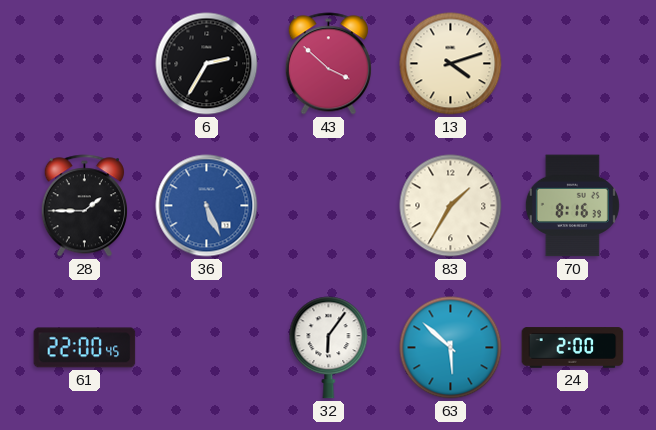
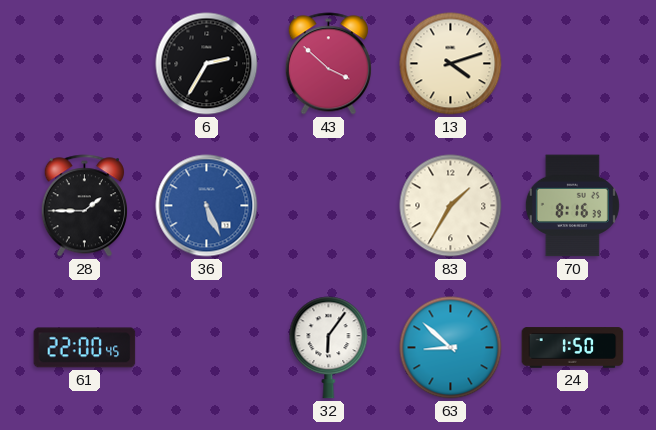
63: 5:52 -> 8:52
24: 2:00 -> 1:50
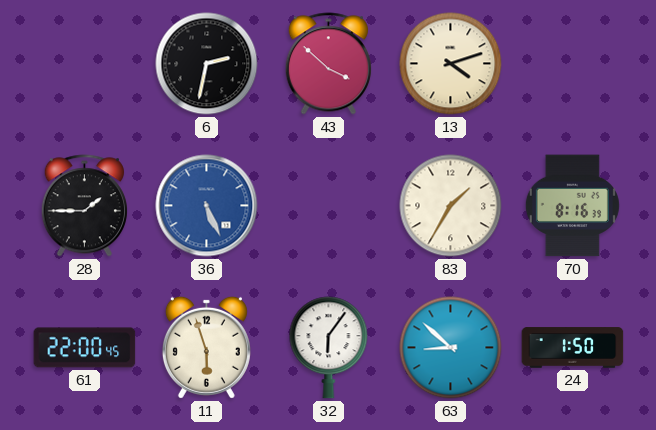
6: 2:35 -> 2:32
11: none -> 5:57
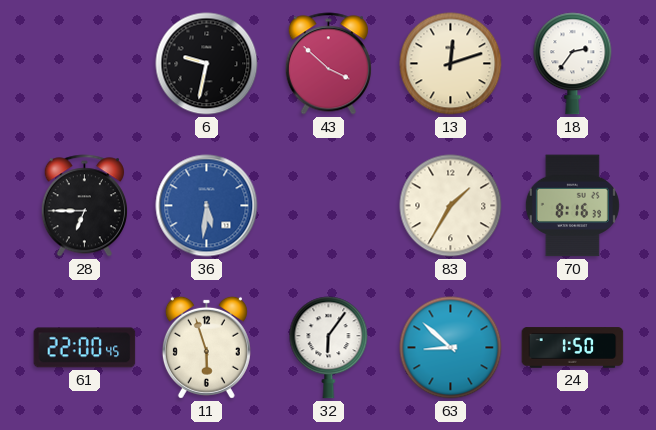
6: 2:32 -> 9:32
13: 4:12 -> 12:12
18: none -> 2:36
28: 1:45 -> 6:45
36: 5:26 -> 5:31
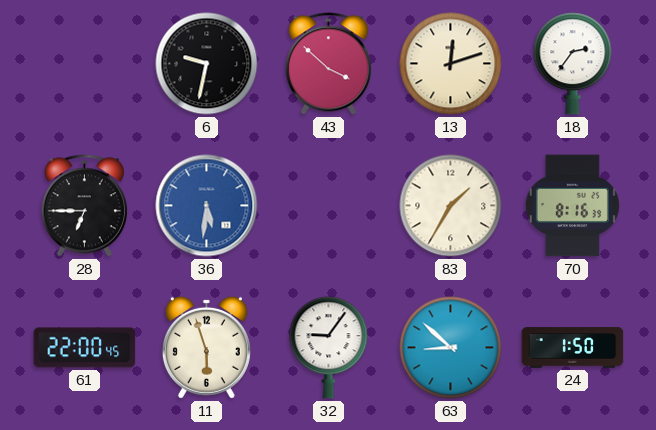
32: 6:06 -> 9:06
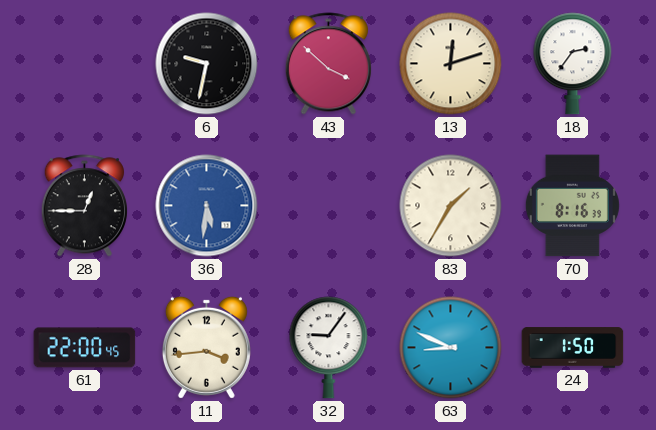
28: 6:45 -> 12:45
11: 5:57 -> 3:44
63: 8:52 -> 8:49
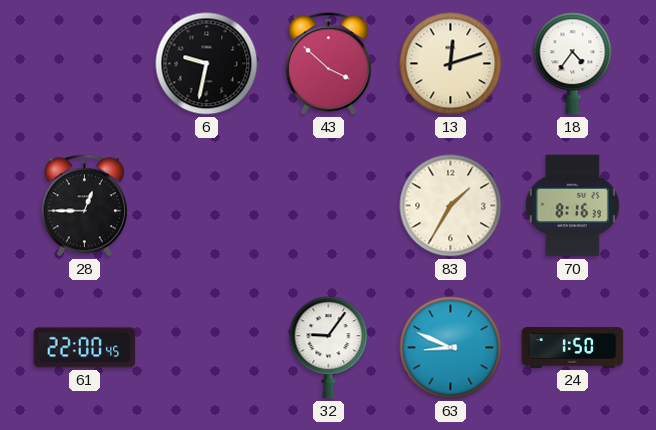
18: 2:36 -> 4:36
36: 5:31 -> none
11: 3:44 -> none
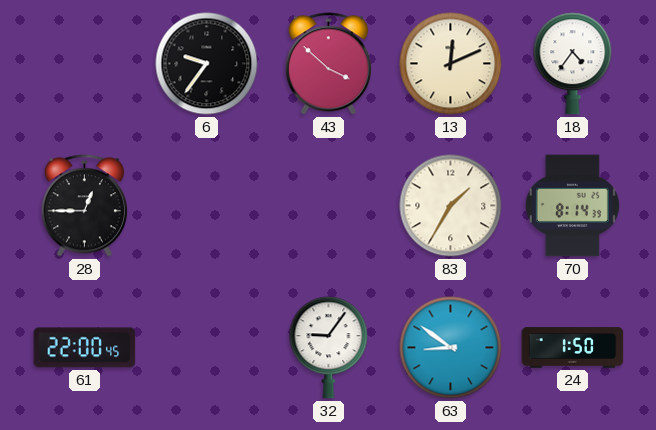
6: 9:32 -> 9:36
13: 12:12 -> 12:11
70: 8:16 -> 8:14
63: 8:49 -> 8:51
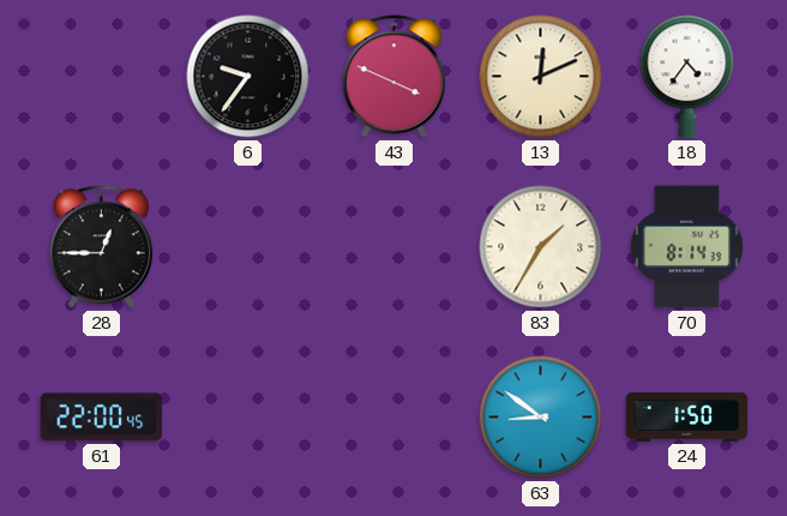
43: 3:52 -> 3:49
32: 9:06 -> none
